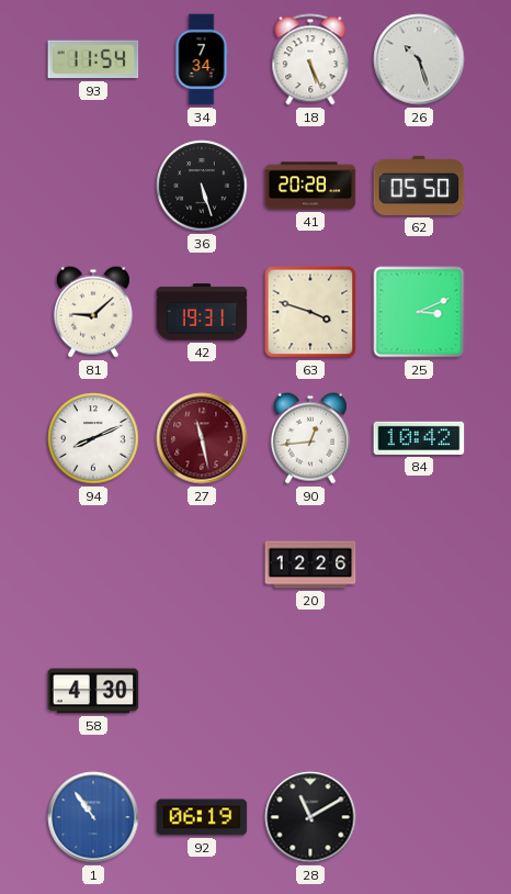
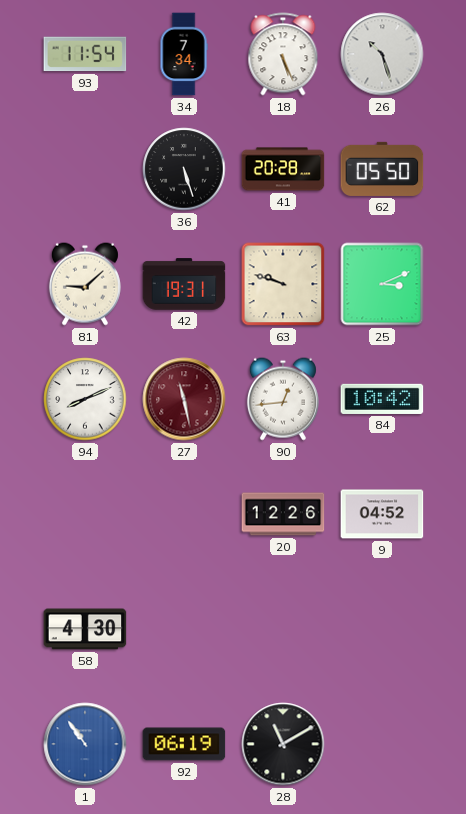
63: 3:48 -> 9:48
9: none -> 04:52
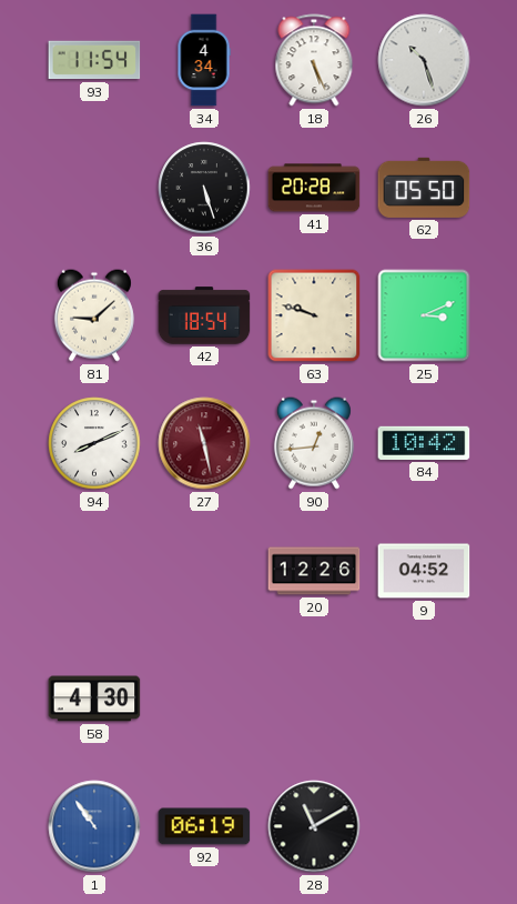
34: 7:34 -> 4:34
42: 19:31 -> 18:54
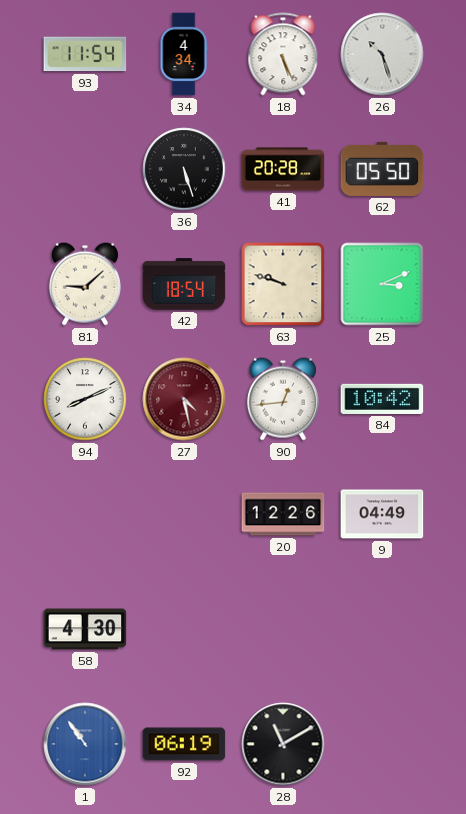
27: 11:28 -> 4:28
9: 04:52 -> 04:49
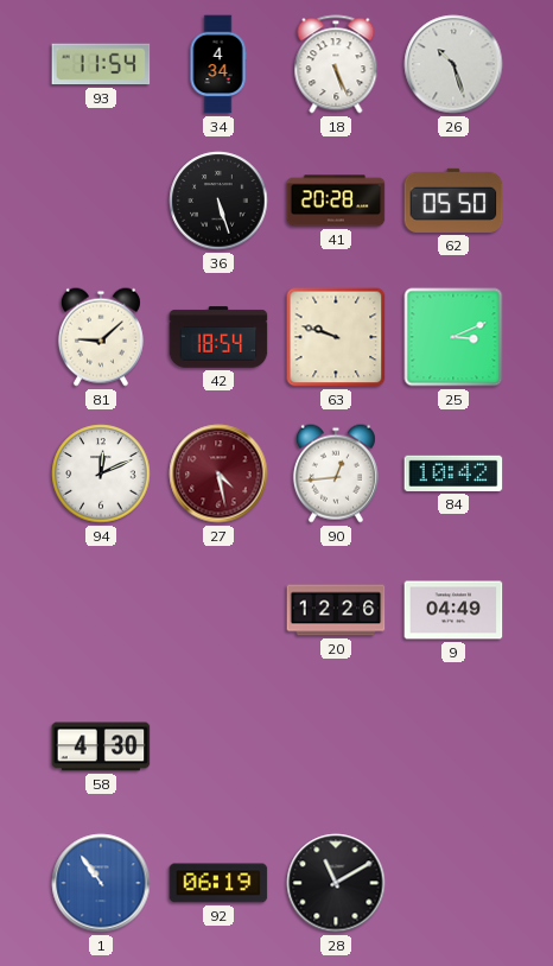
94: 8:11 -> 12:11
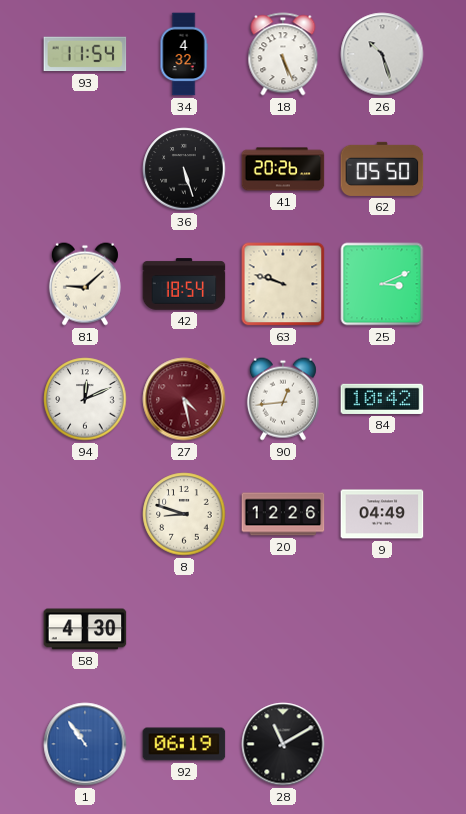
34: 4:34 -> 4:32
41: 20:28 -> 20:26
8: none -> 8:48
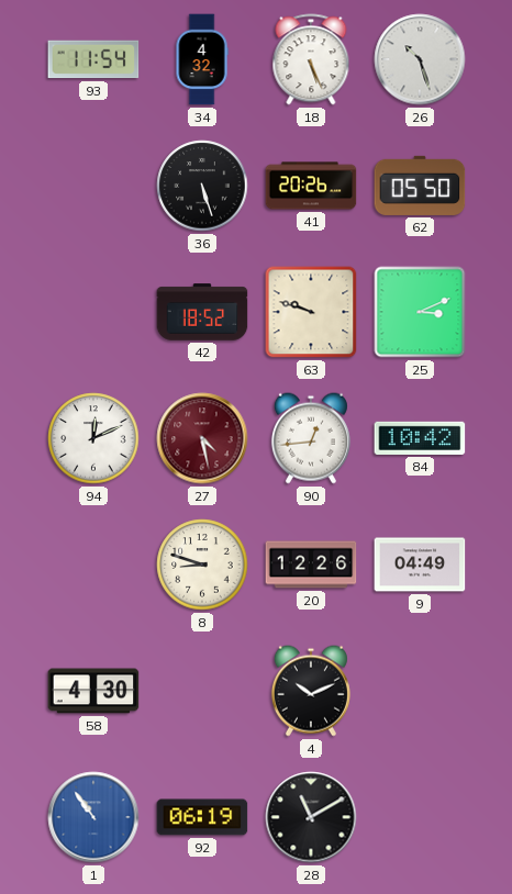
81: 9:08 -> none
42: 18:54 -> 18:52
4: none -> 10:11
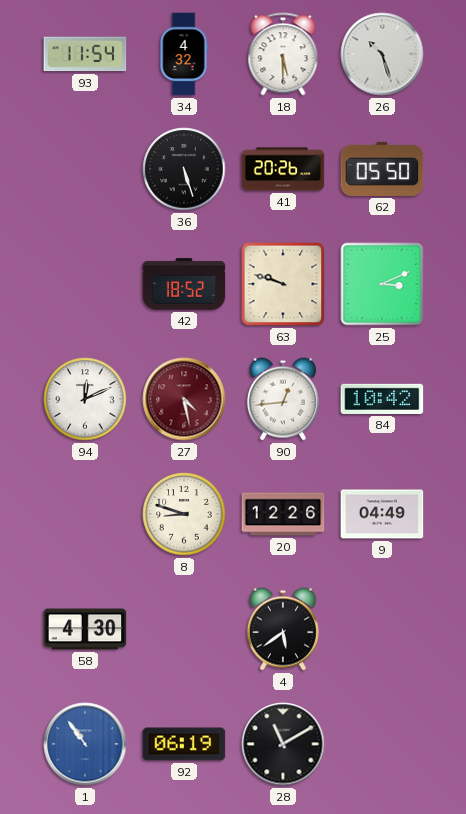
18: 5:26 -> 5:30
4: 10:11 -> 5:39
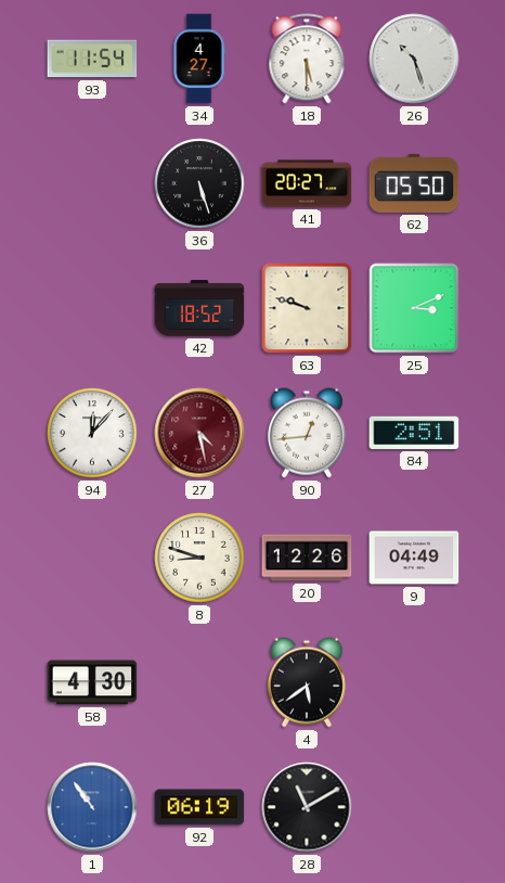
34: 4:32 -> 4:27
41: 20:26 -> 20:27
94: 12:11 -> 12:07
84: 10:42 -> 2:51
